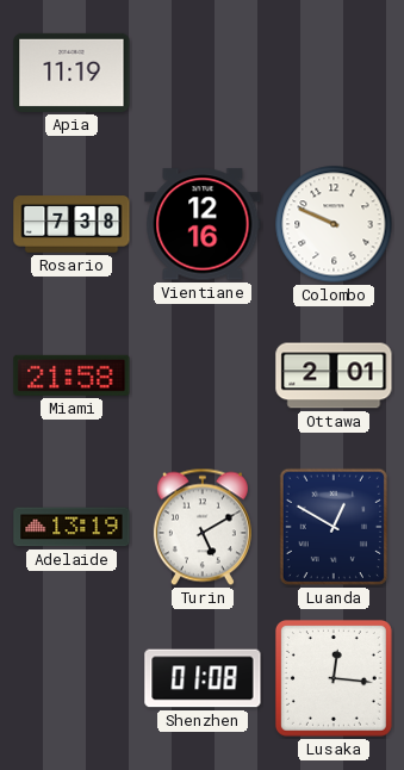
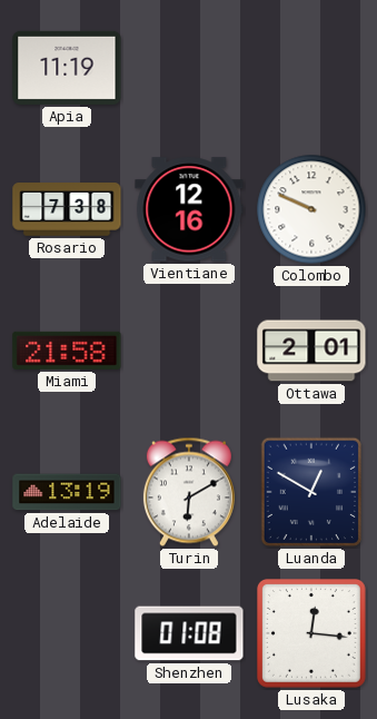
Turin: 5:10 -> 6:10
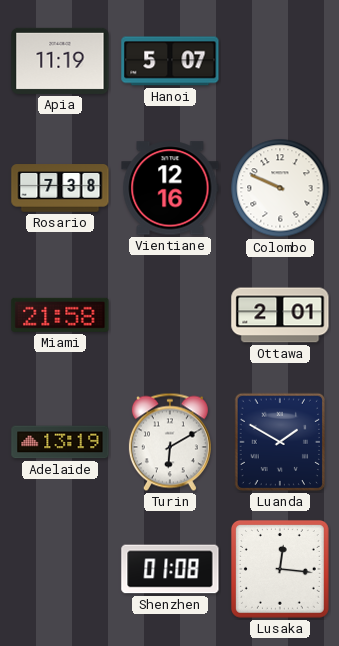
Hanoi: none -> 5:07
Luanda: 12:50 -> 1:50
